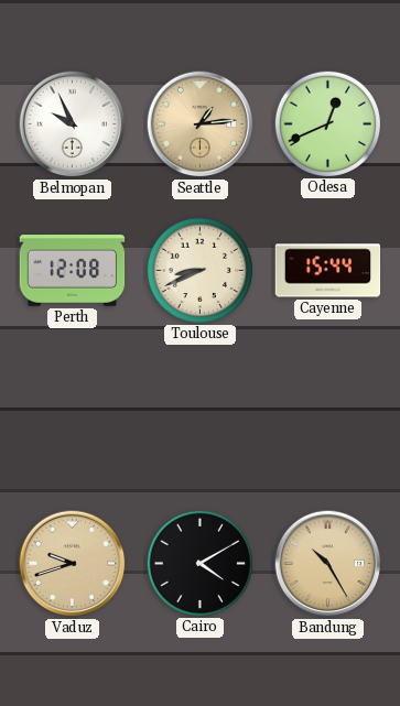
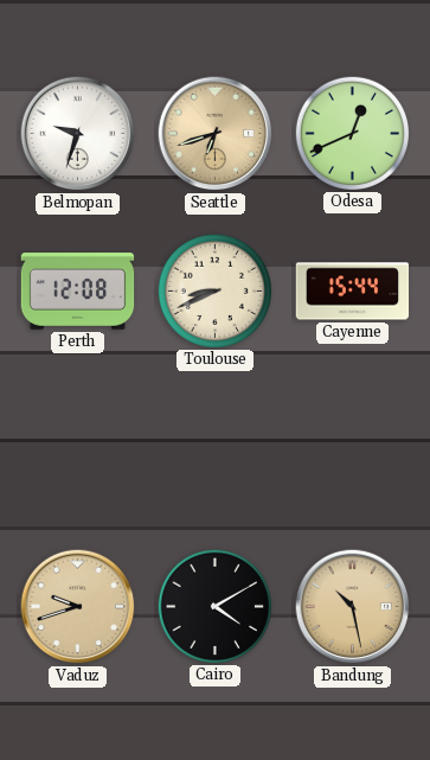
Belmopan: 9:56 -> 9:33
Seattle: 1:14 -> 6:42
Bandung: 10:25 -> 10:28
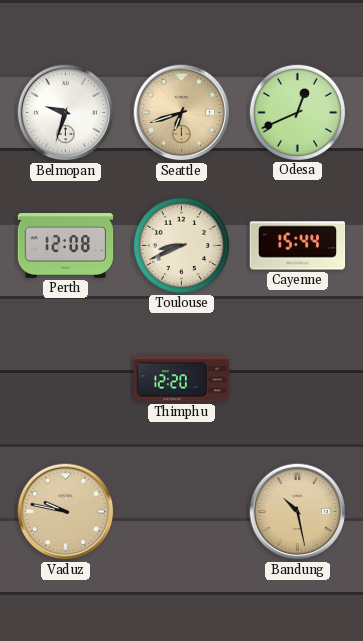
Thimphu: none -> 12:20
Vaduz: 9:42 -> 9:47
Cairo: 4:10 -> none
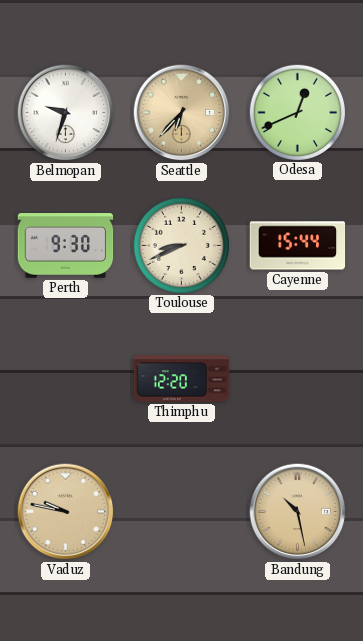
Seattle: 6:42 -> 6:37
Perth: 12:08 -> 9:30
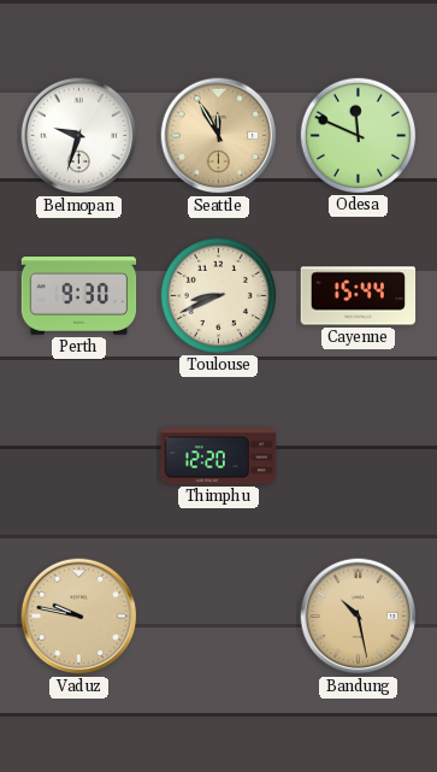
Seattle: 6:37 -> 11:55
Odesa: 12:41 -> 11:49
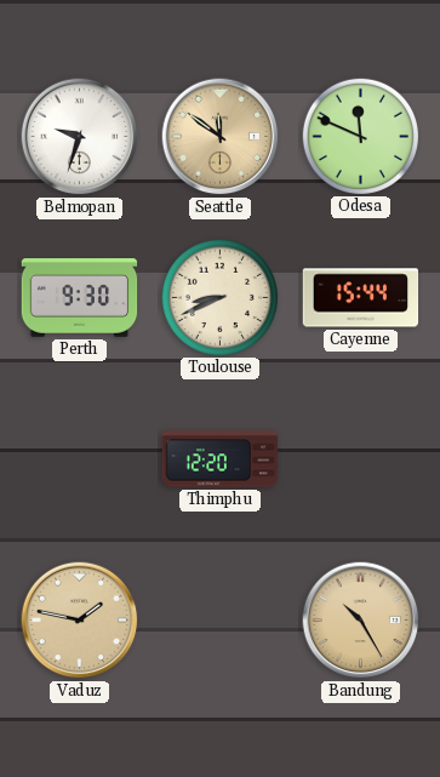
Seattle: 11:55 -> 11:51
Vaduz: 9:47 -> 1:47
Bandung: 10:28 -> 10:25
